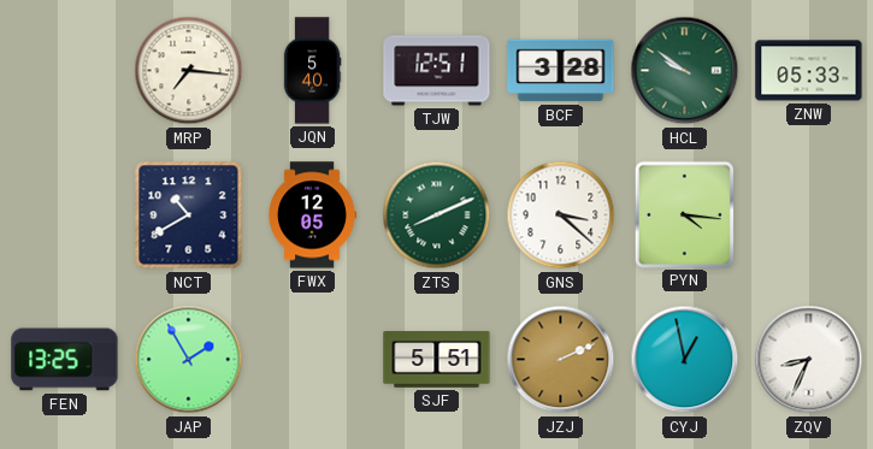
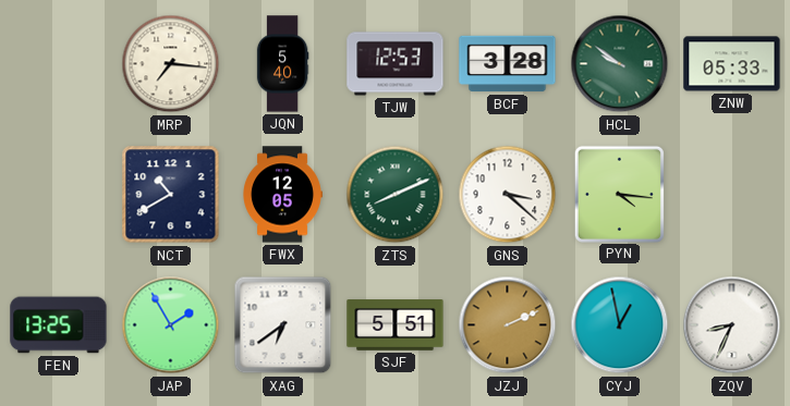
TJW: 12:51 -> 12:53
XAG: none -> 6:39
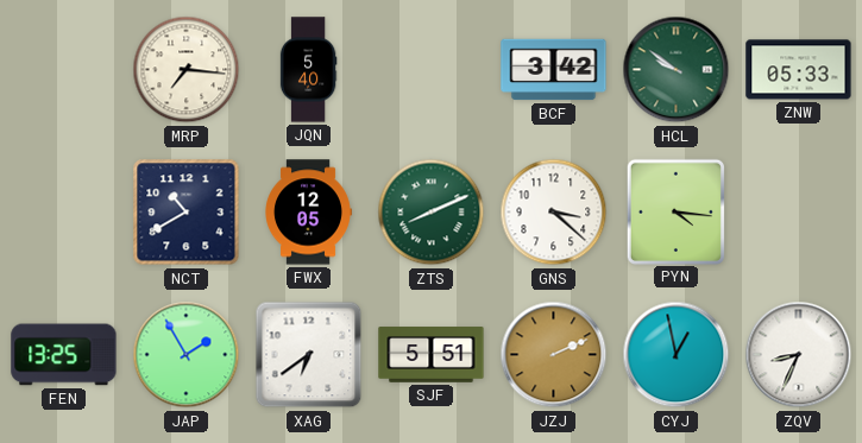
TJW: 12:53 -> none
BCF: 3:28 -> 3:42
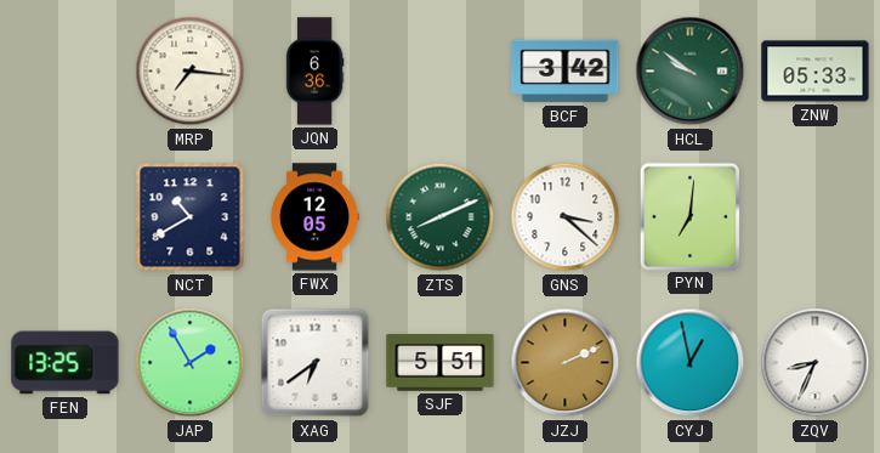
JQN: 5:40 -> 6:36
PYN: 4:16 -> 7:01
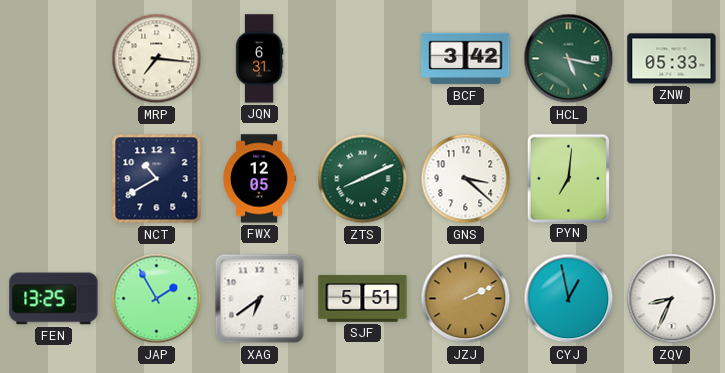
JQN: 6:36 -> 6:31
HCL: 9:51 -> 5:17
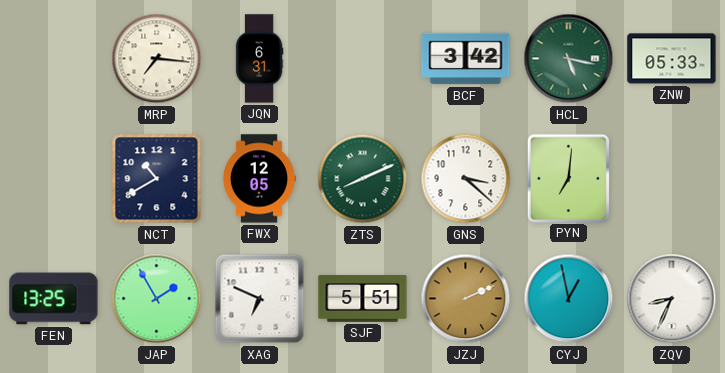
XAG: 6:39 -> 6:49
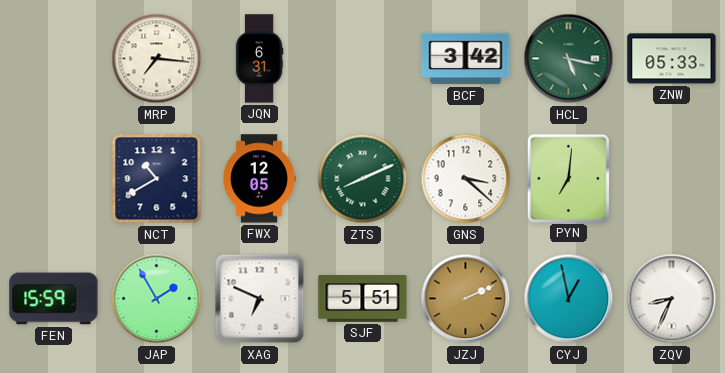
FEN: 13:25 -> 15:59
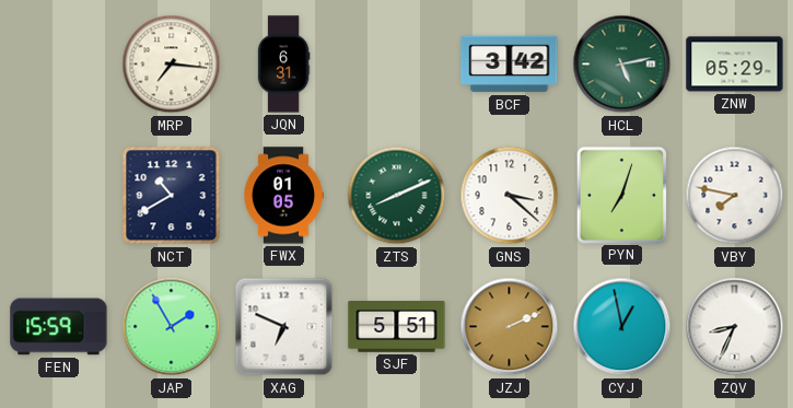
HCL: 5:17 -> 5:13
ZNW: 05:33 -> 05:29
FWX: 12:05 -> 01:05
PYN: 7:01 -> 7:03
VBY: none -> 7:47
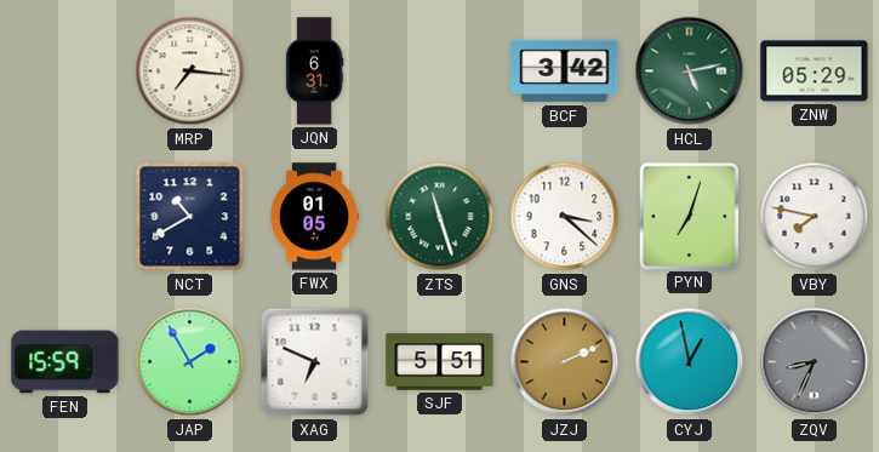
ZTS: 8:11 -> 11:27
ZQV dial: white -> grey
